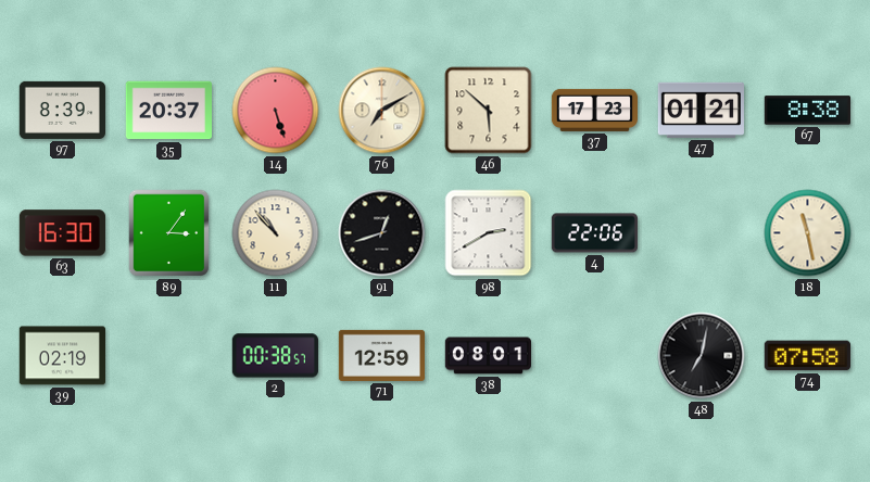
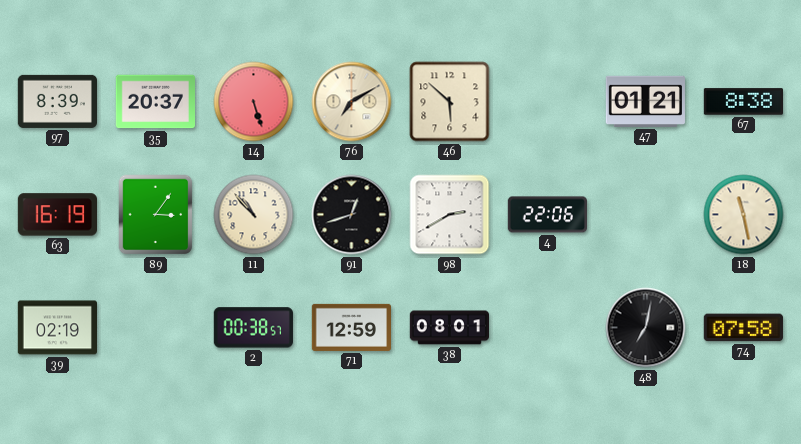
37: 17:23 -> none
63: 16:30 -> 16:19
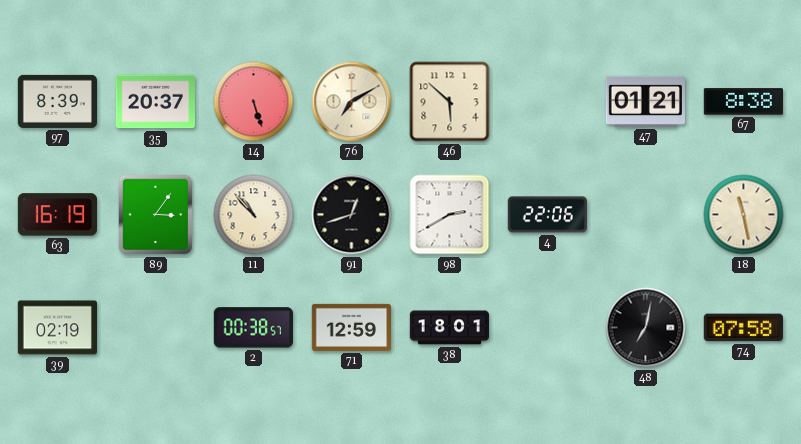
38: 08:01 -> 18:01
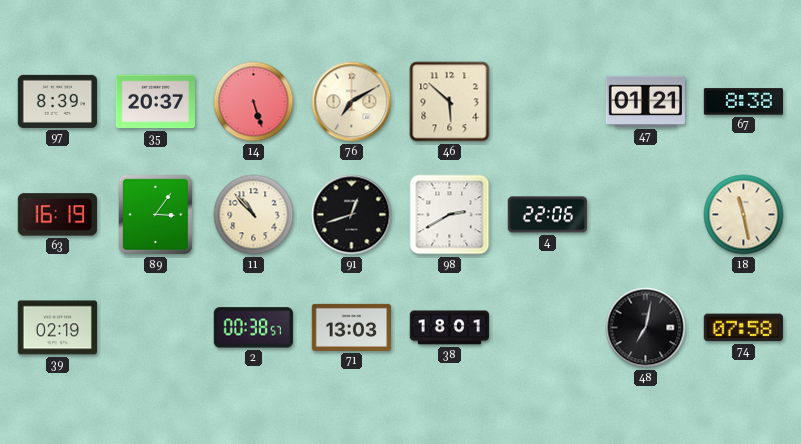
71: 12:59 -> 13:03
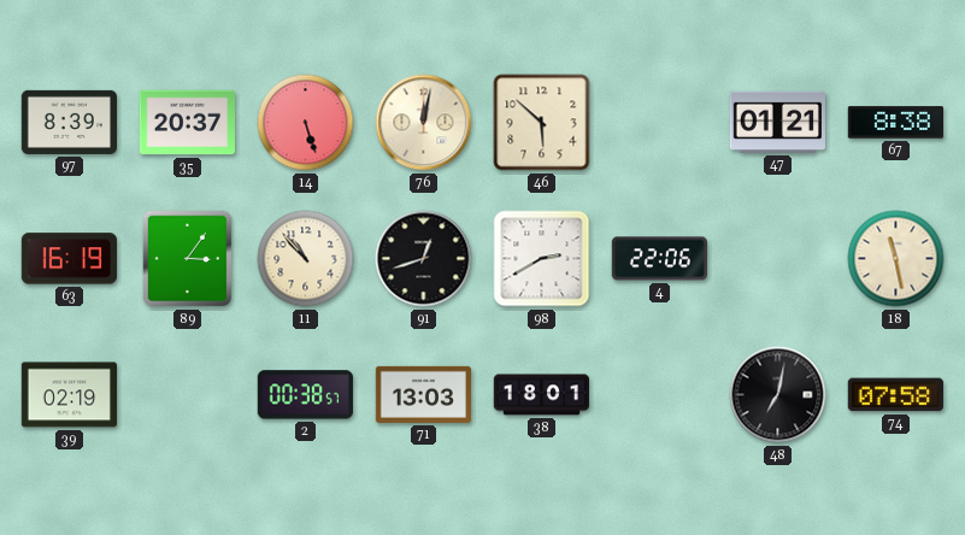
76: 7:10 -> 12:02
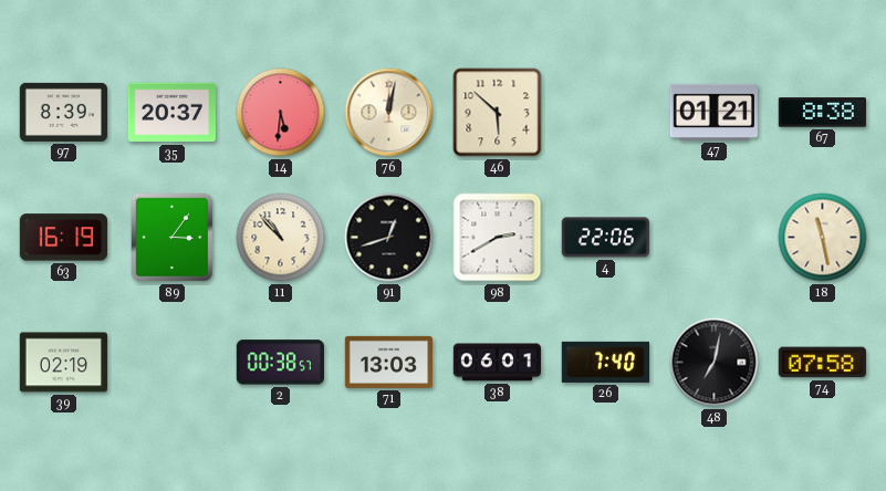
14: 5:27 -> 5:31
38: 18:01 -> 06:01
26: none -> 7:40
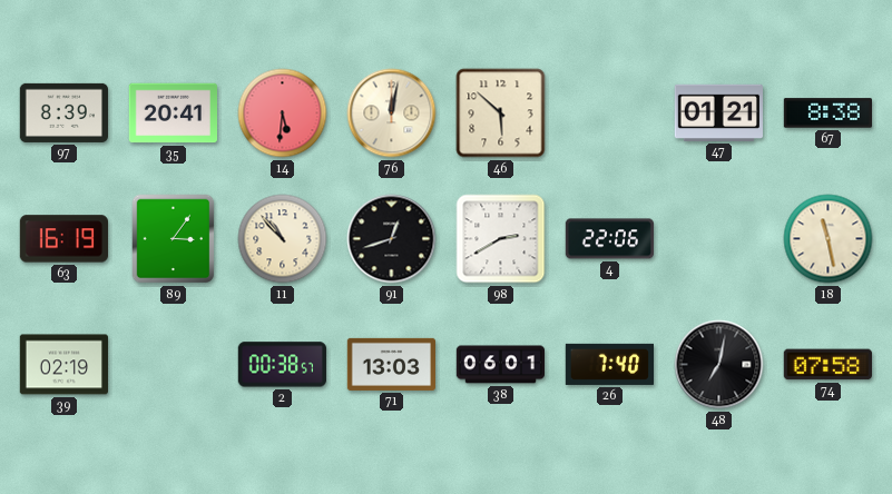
35: 20:37 -> 20:41
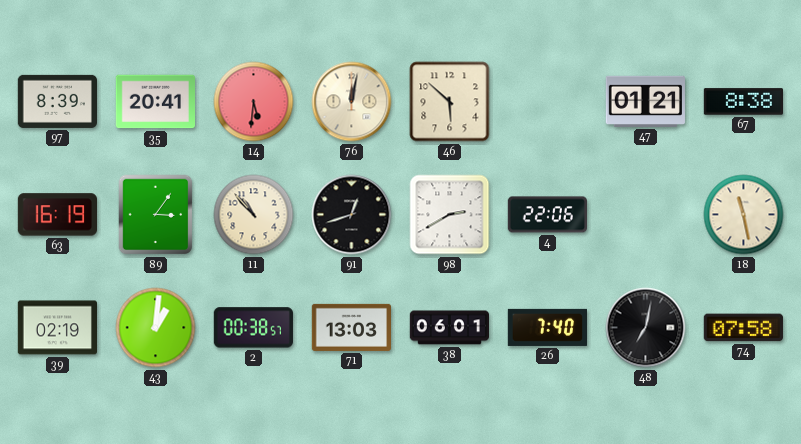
43: none -> 1:01
